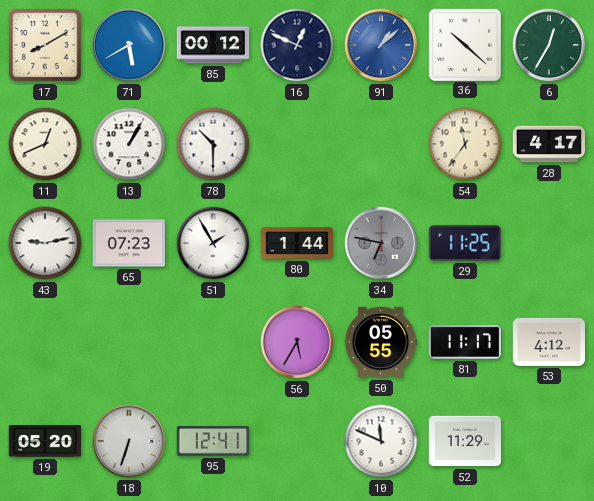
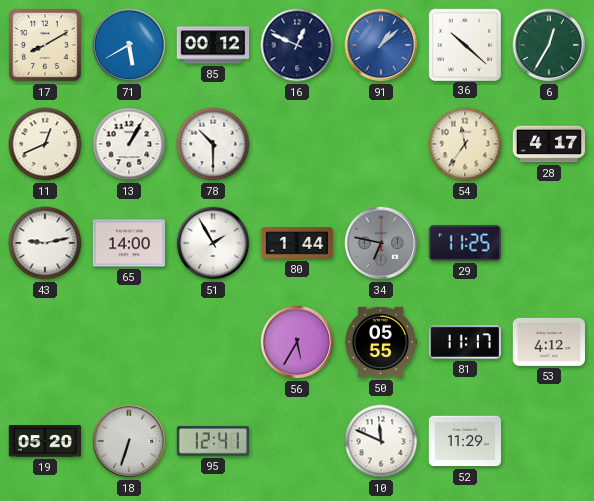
65: 07:23 -> 14:00
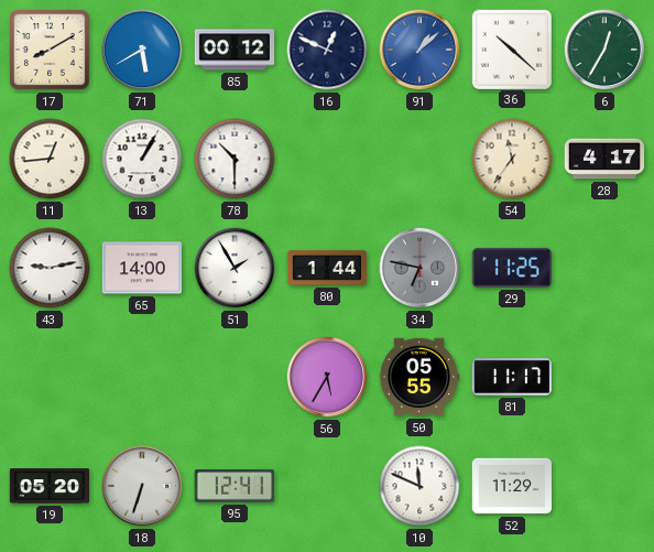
11: 12:41 -> 12:44
53: 4:12 -> none
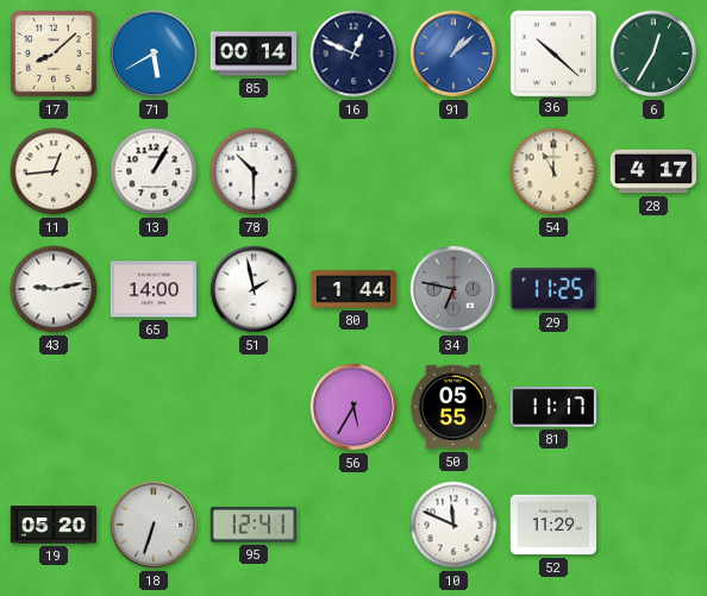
17: 8:10 -> 8:08
85: 00:12 -> 00:14
54: 11:36 -> 11:00
51: 1:55 -> 1:58
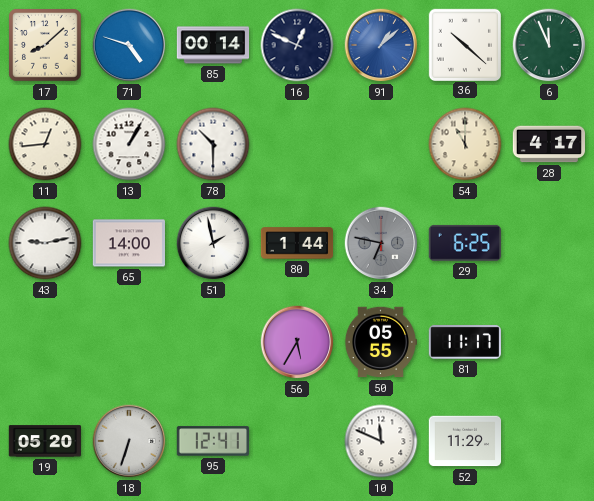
71: 5:40 -> 4:48
6: 12:35 -> 11:56
29: 11:25 -> 6:25
